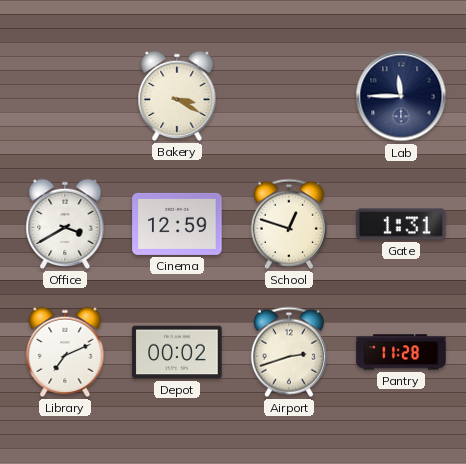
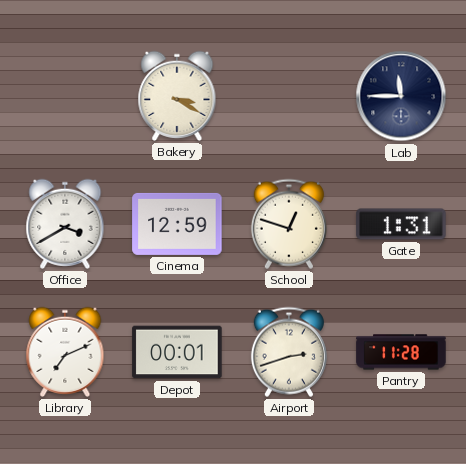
Depot: 00:02 -> 00:01
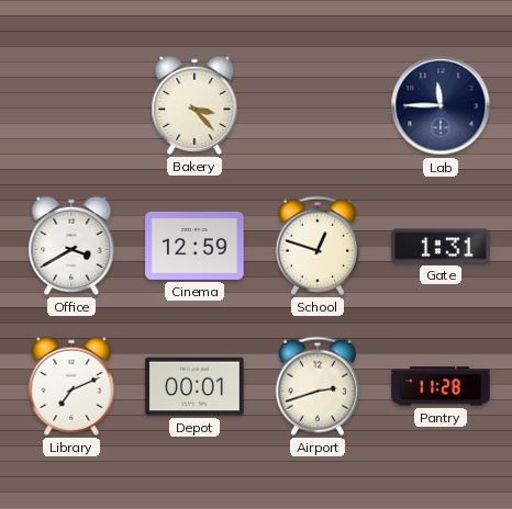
Bakery: 3:20 -> 3:23
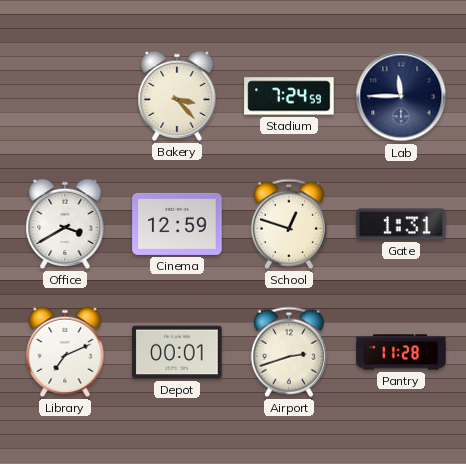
Stadium: none -> 7:24
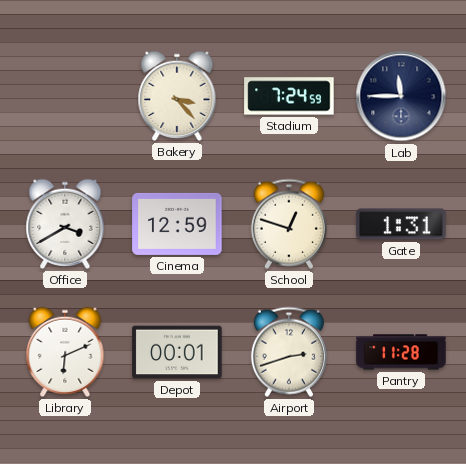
Library: 7:11 -> 6:11
